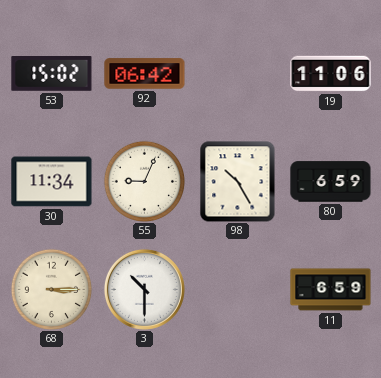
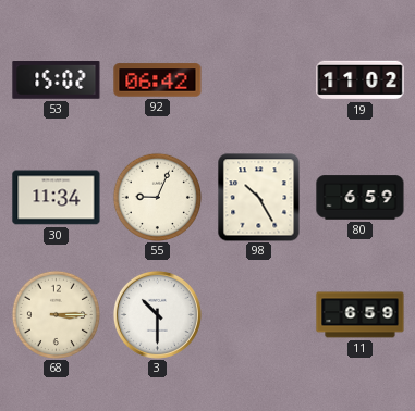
19: 11:06 -> 11:02
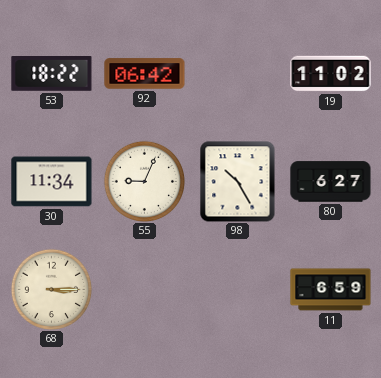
53: 15:02 -> 18:22
80: 6:59 -> 6:27
3: 10:30 -> none
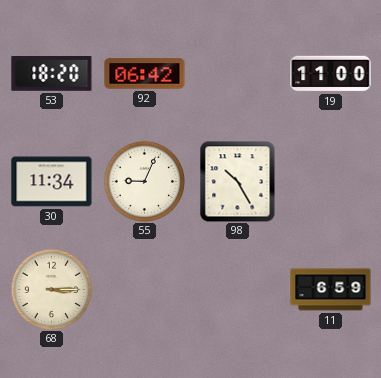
53: 18:22 -> 18:20
19: 11:02 -> 11:00
80: 6:27 -> none
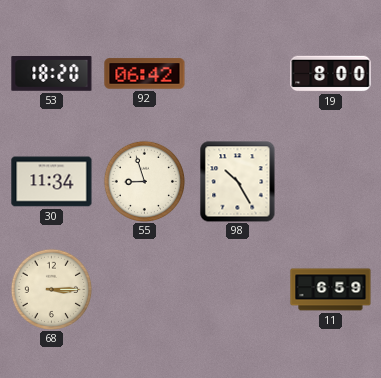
19: 11:00 -> 8:00
55: 9:04 -> 8:57
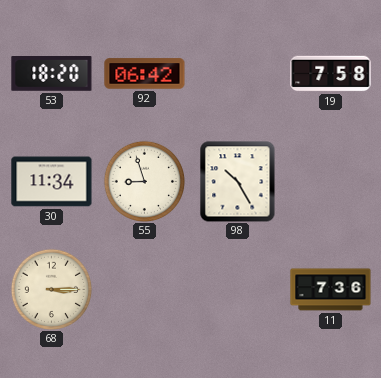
19: 8:00 -> 7:58
11: 6:59 -> 7:36
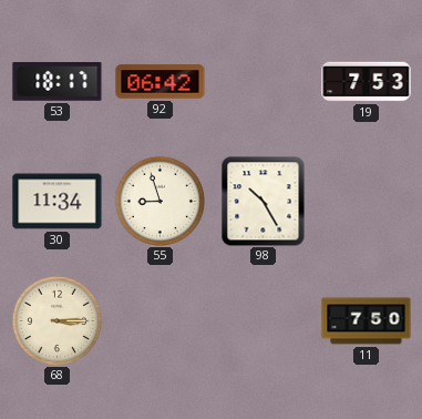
53: 18:20 -> 18:17
19: 7:58 -> 7:53
11: 7:36 -> 7:50
